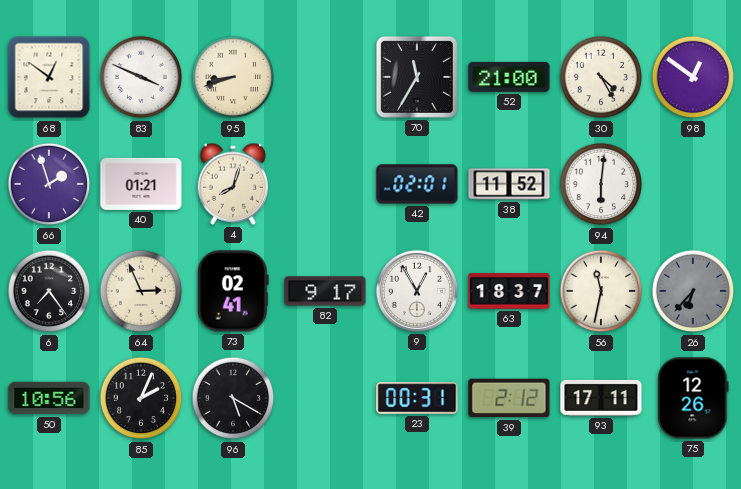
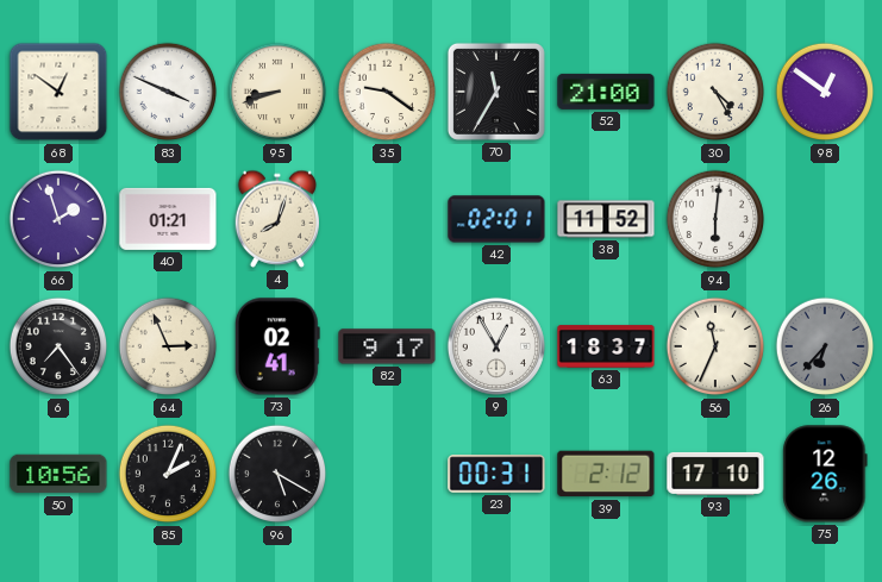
35: none -> 9:21
56: 11:32 -> 11:34
93: 17:11 -> 17:10
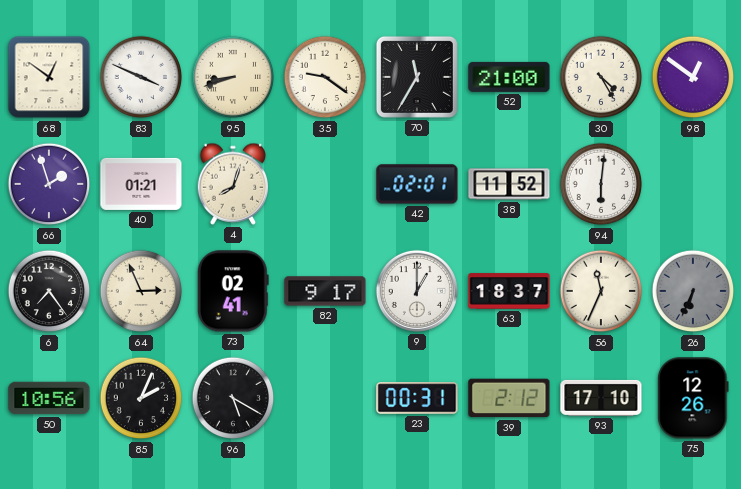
9: 12:55 -> 1:00
26: 6:37 -> 6:34
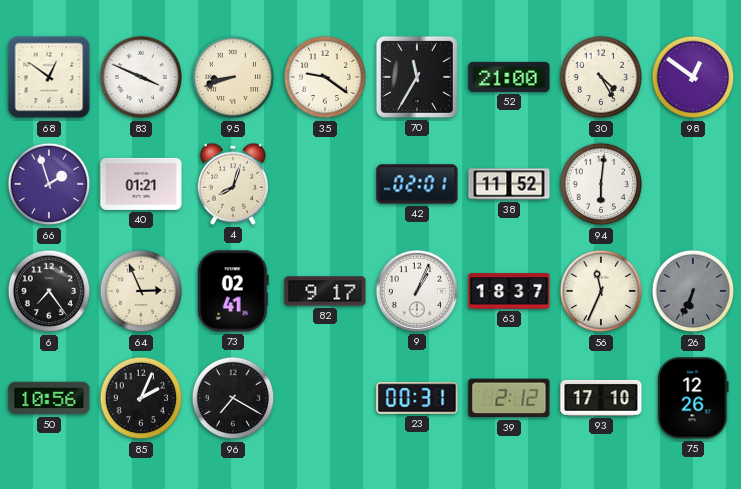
9: 1:00 -> 1:04
96: 5:20 -> 7:20
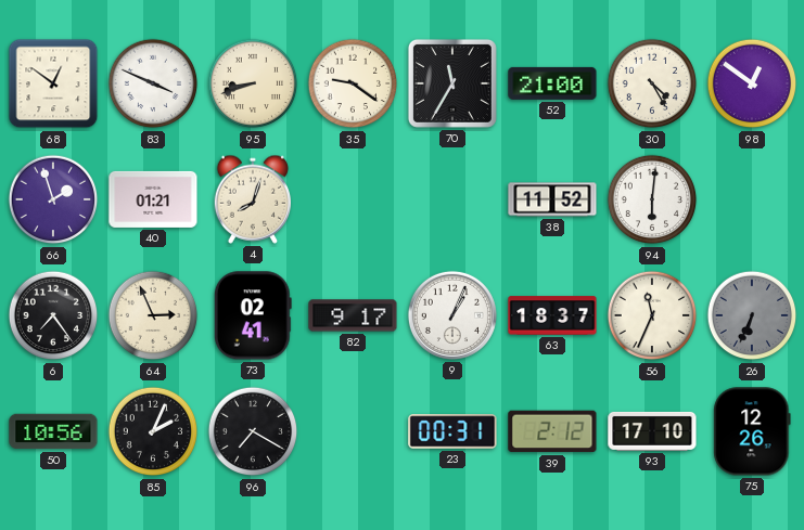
42: 02:01 -> none
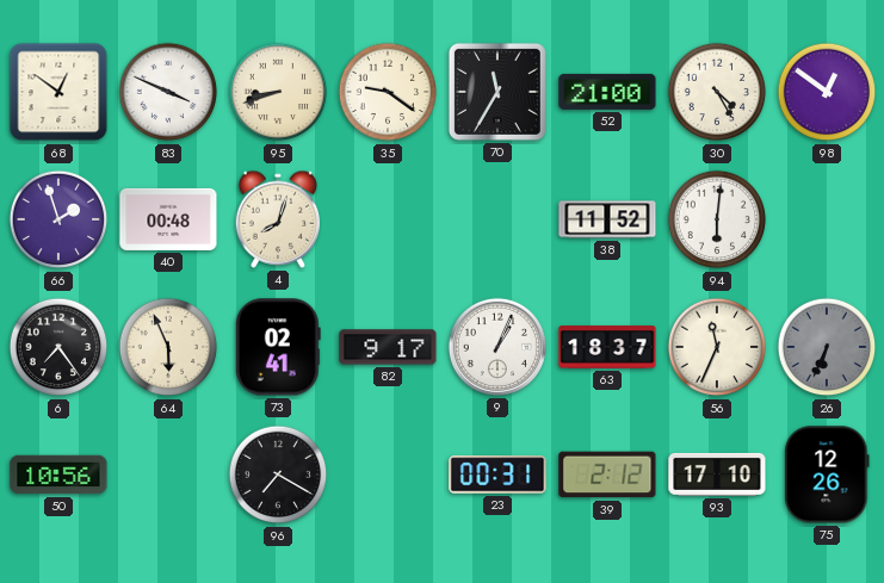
40: 01:21 -> 00:48
64: 2:56 -> 5:56
85: 2:04 -> none
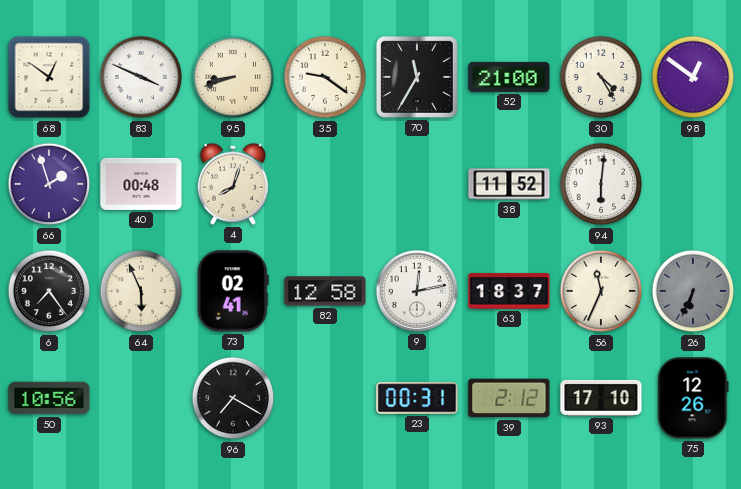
82: 9:17 -> 12:58
9: 1:04 -> 12:13
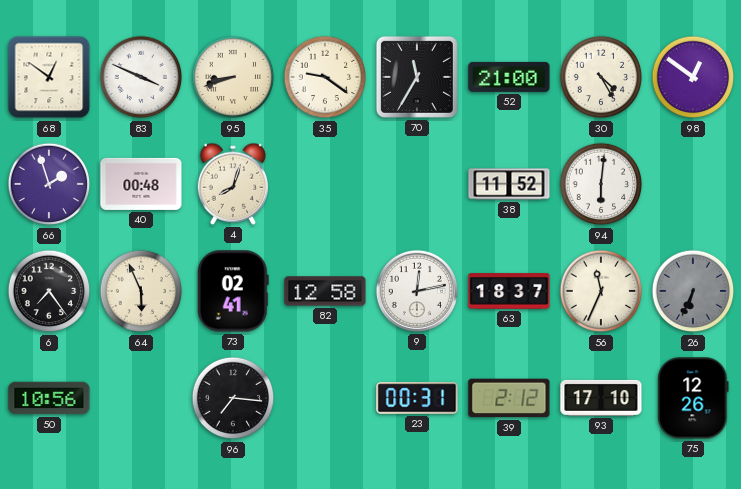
96: 7:20 -> 7:16
